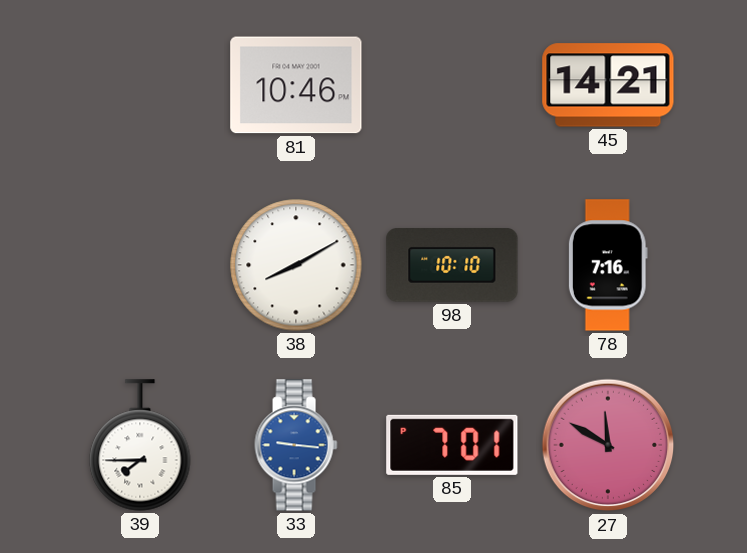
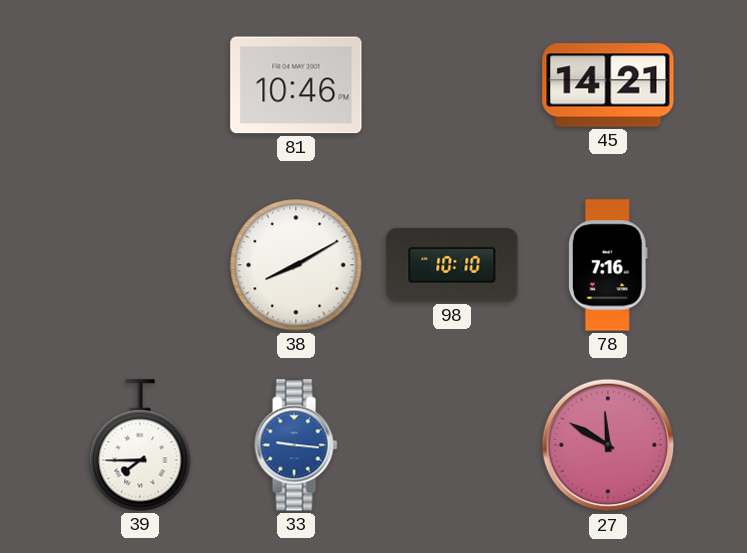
85: 7:01 -> none
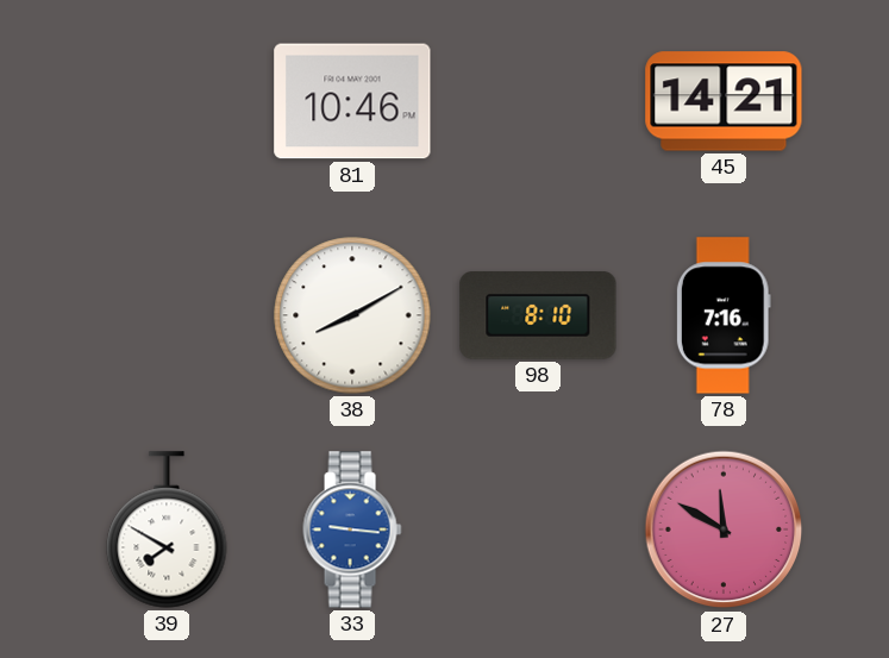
98: 10:10 -> 8:10
39: 7:45 -> 7:50
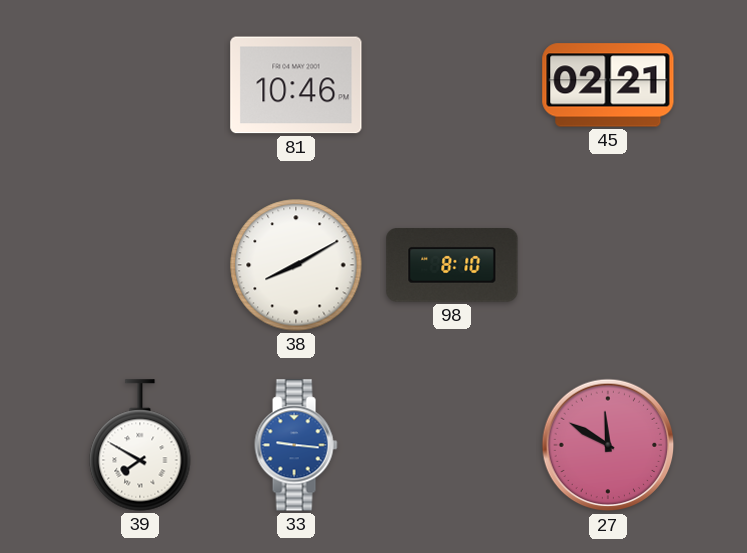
45: 14:21 -> 02:21
78: 7:16 -> none
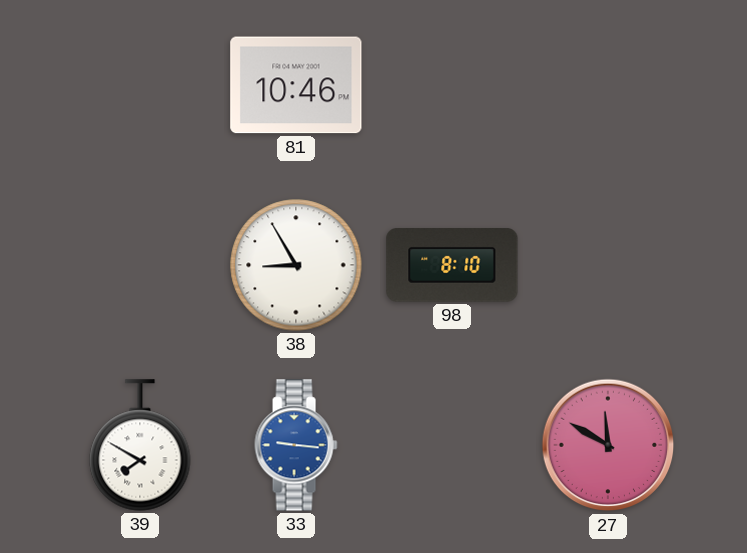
45: 02:21 -> none
38: 8:10 -> 8:55
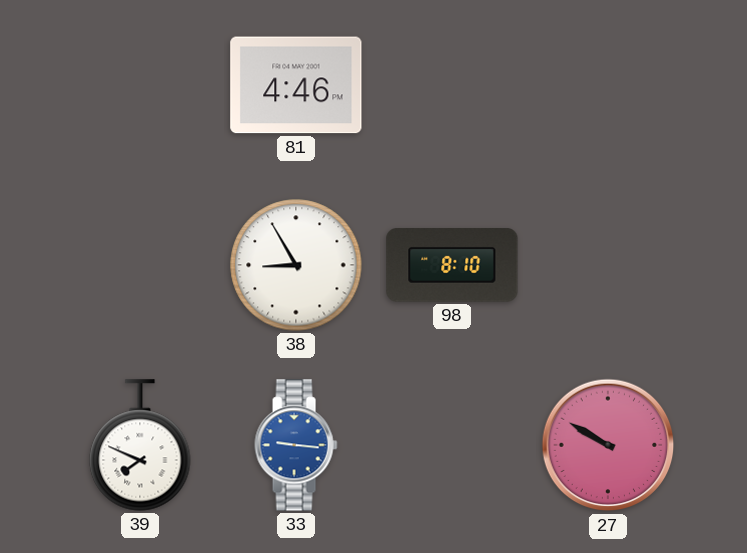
81: 10:46 -> 4:46
39: 7:50 -> 7:49
27: 11:50 -> 9:50
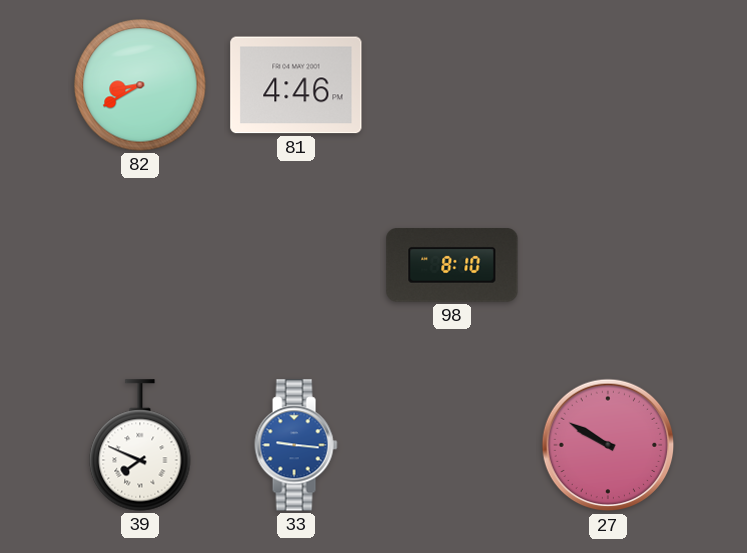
82: none -> 8:40
38: 8:55 -> none
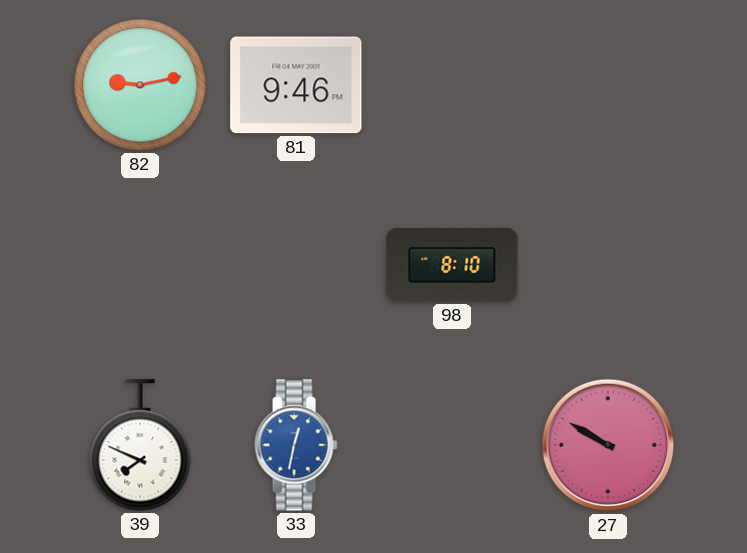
82: 8:40 -> 9:13
81: 4:46 -> 9:46
33: 9:16 -> 12:32
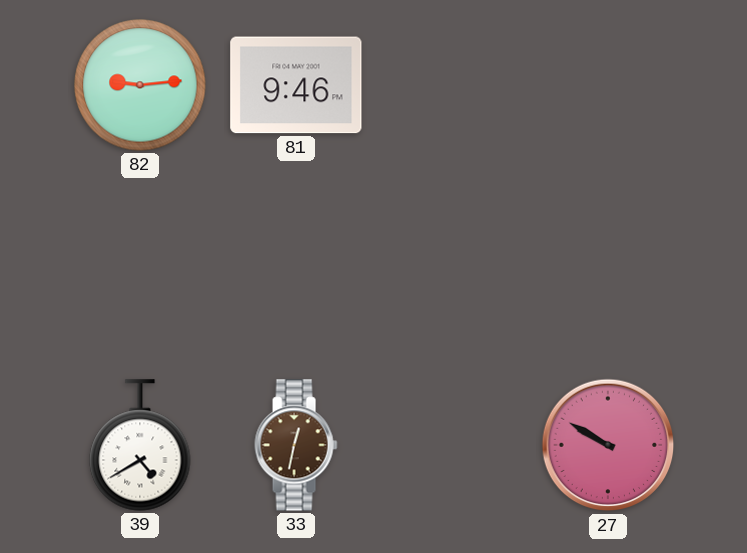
82: 9:13 -> 9:14
98: 8:10 -> none
39: 7:49 -> 4:40
33 dial: blue -> brown
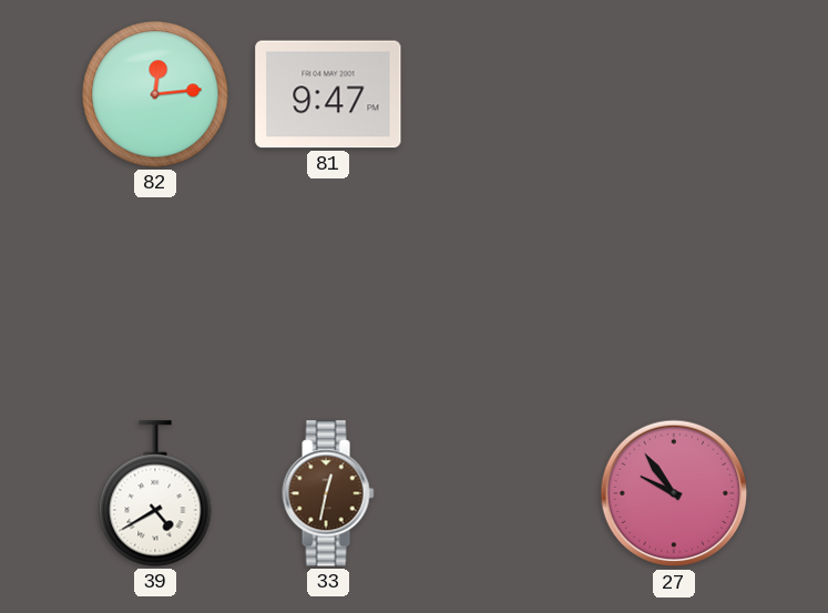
82: 9:14 -> 12:14
81: 9:46 -> 9:47
27: 9:50 -> 9:54
